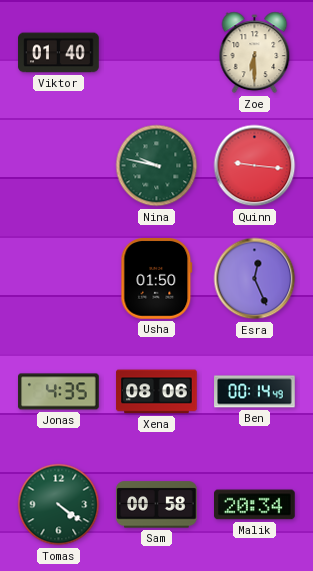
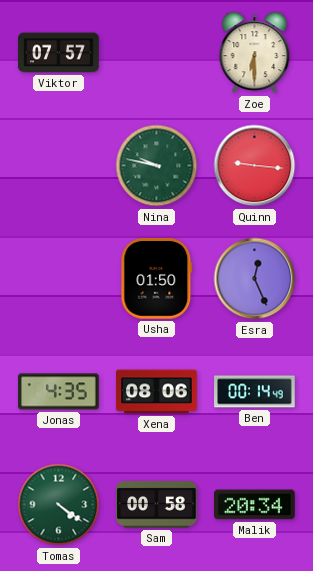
Viktor: 01:40 -> 07:57
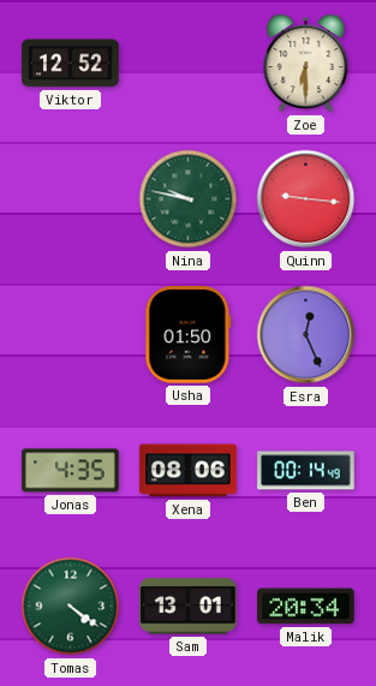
Viktor: 07:57 -> 12:52
Sam: 00:58 -> 13:01
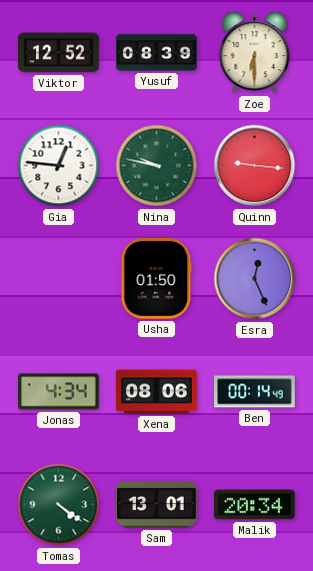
Yusuf: none -> 08:39
Gia: none -> 12:46
Jonas: 4:35 -> 4:34
